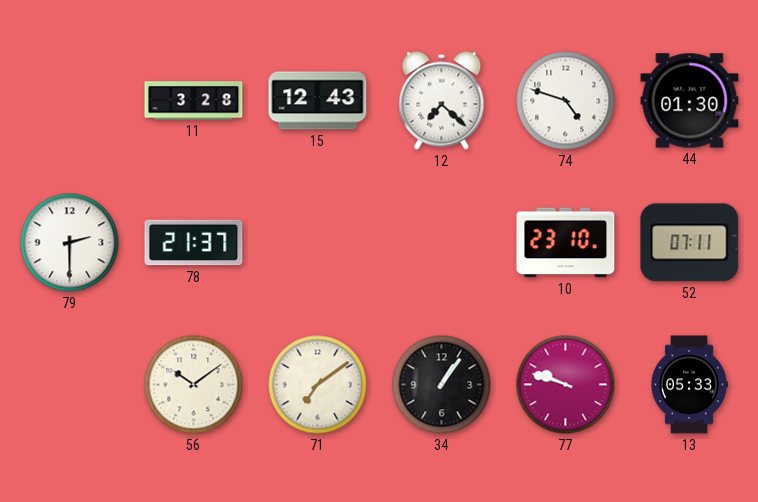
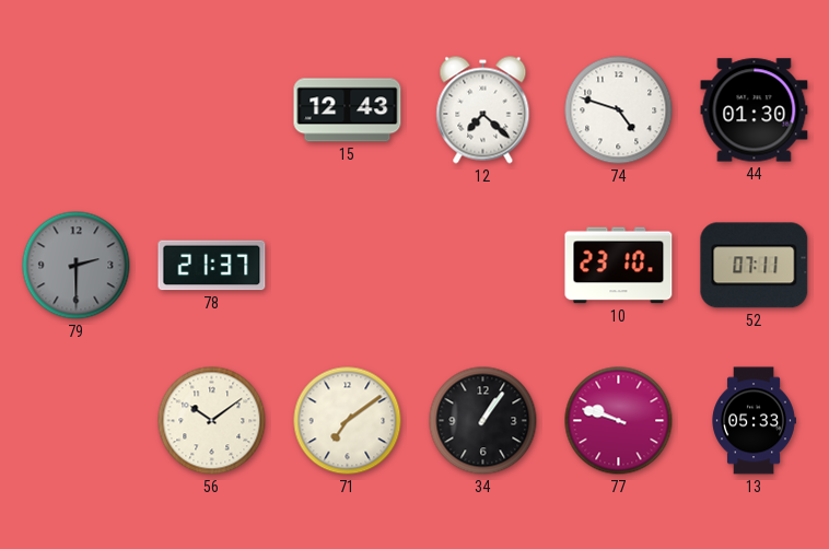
11: 3:28 -> none
79 dial: white -> grey
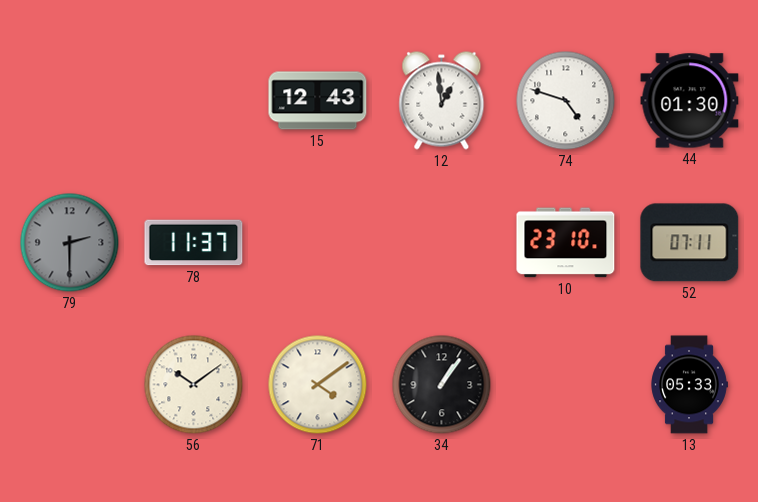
12: 7:22 -> 12:59
78: 21:37 -> 11:37
71: 7:09 -> 4:09
77: 9:48 -> none
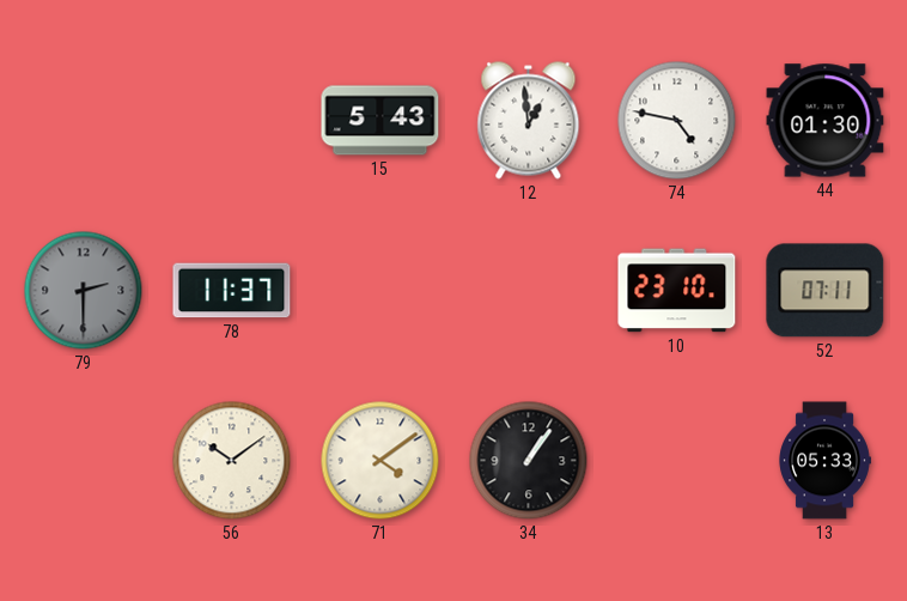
15: 12:43 -> 5:43
74: 4:48 -> 4:47
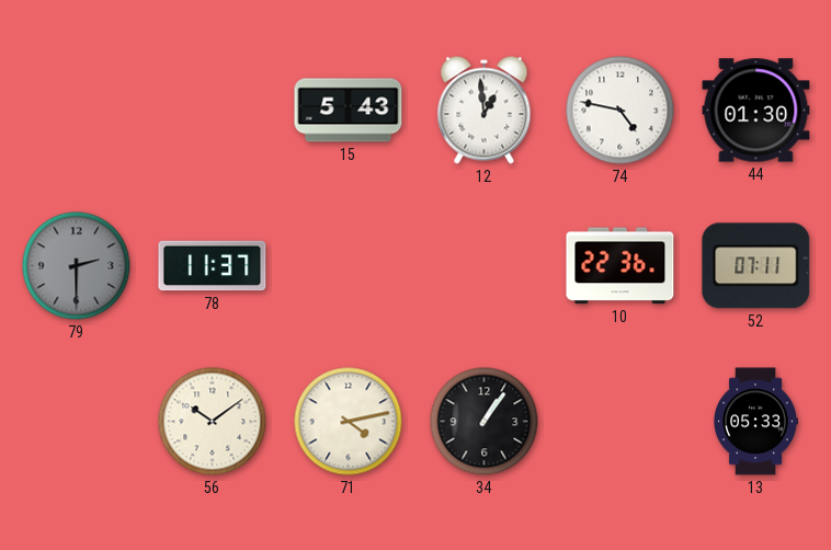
10: 23:10 -> 22:36
71: 4:09 -> 4:13
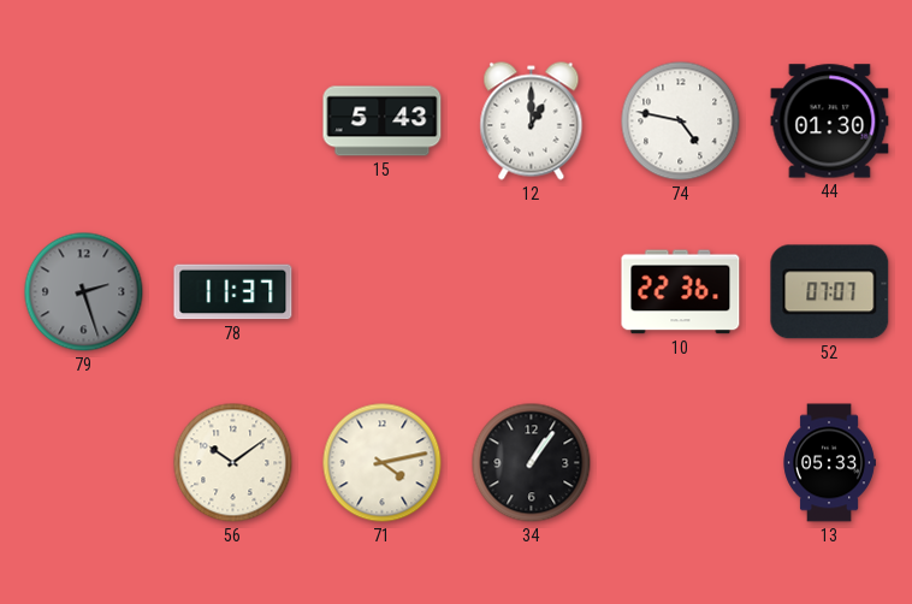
12: 12:59 -> 1:00
79: 2:30 -> 2:27
52: 07:11 -> 07:07
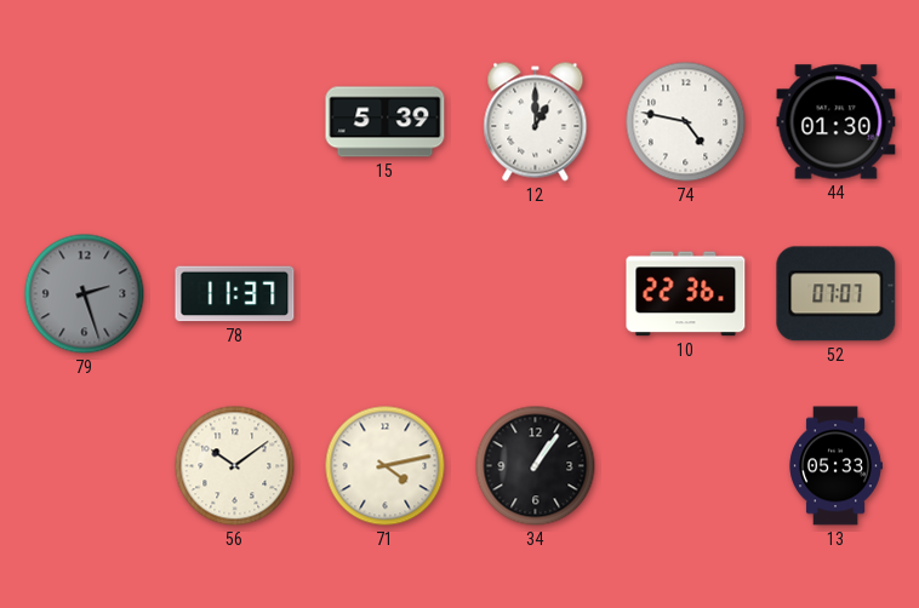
15: 5:43 -> 5:39
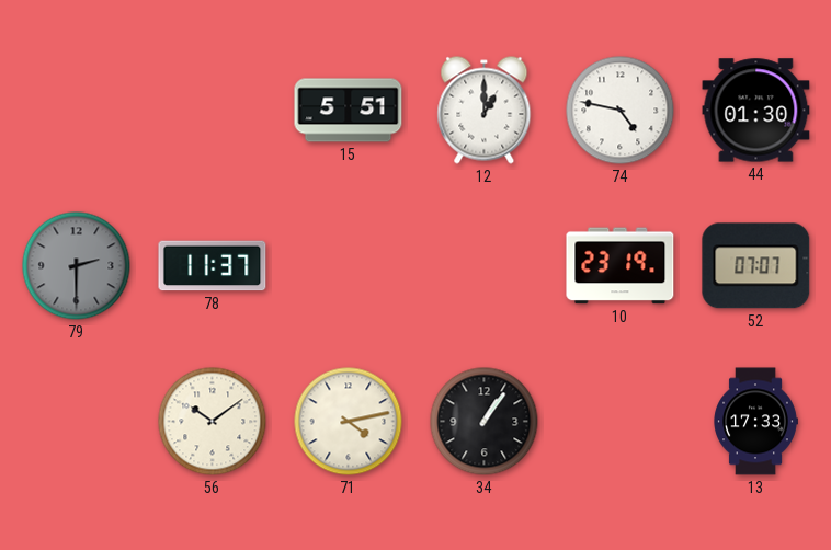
15: 5:39 -> 5:51
79: 2:27 -> 2:30
10: 22:36 -> 23:19
13: 05:33 -> 17:33
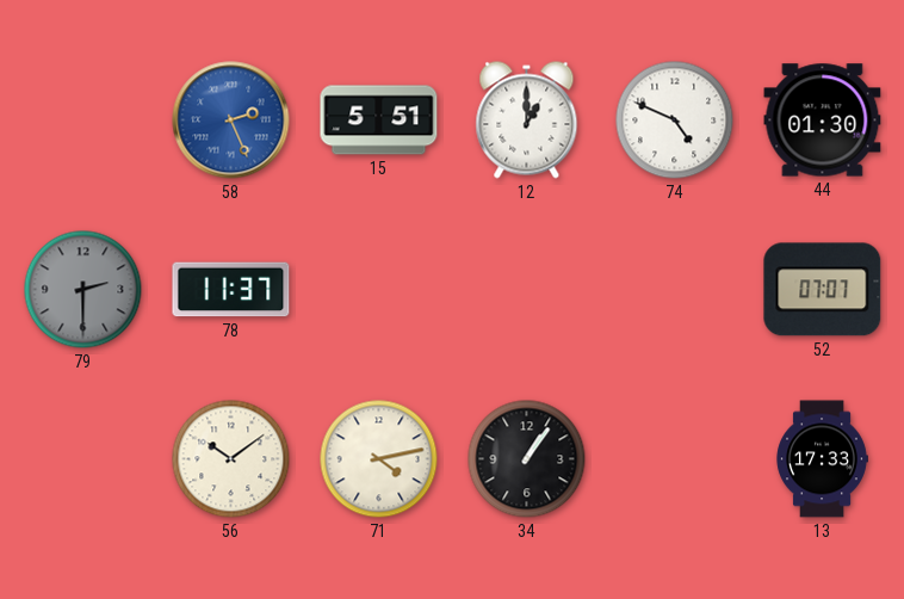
58: none -> 2:26
74: 4:47 -> 4:49
10: 23:19 -> none
